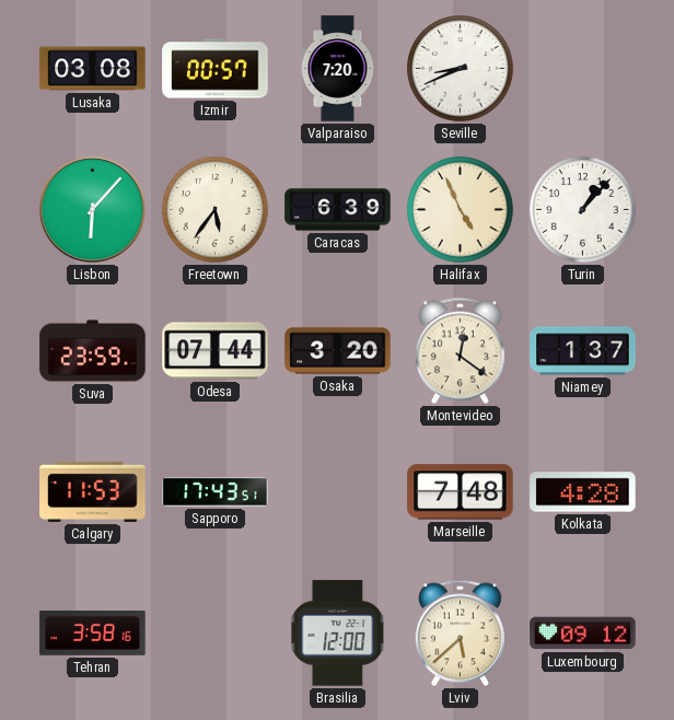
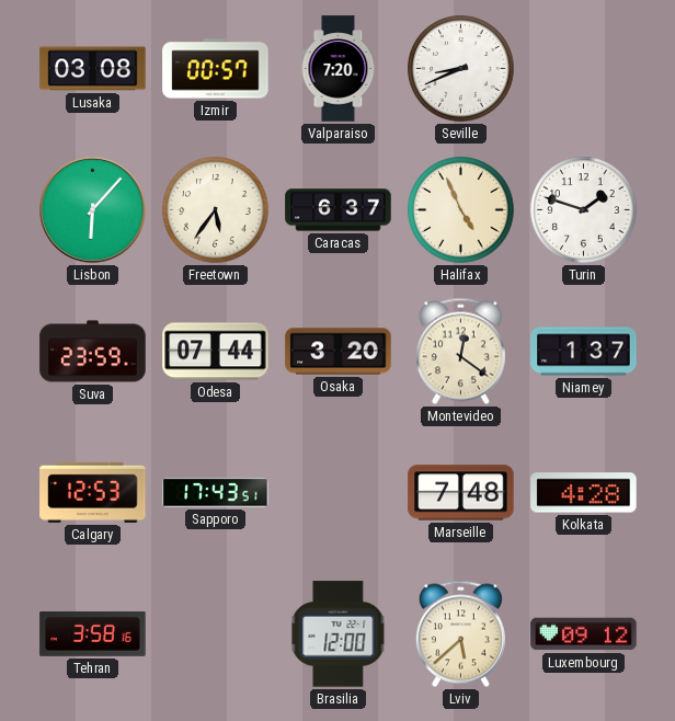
Caracas: 6:39 -> 6:37
Turin: 1:07 -> 1:48
Calgary: 11:53 -> 12:53
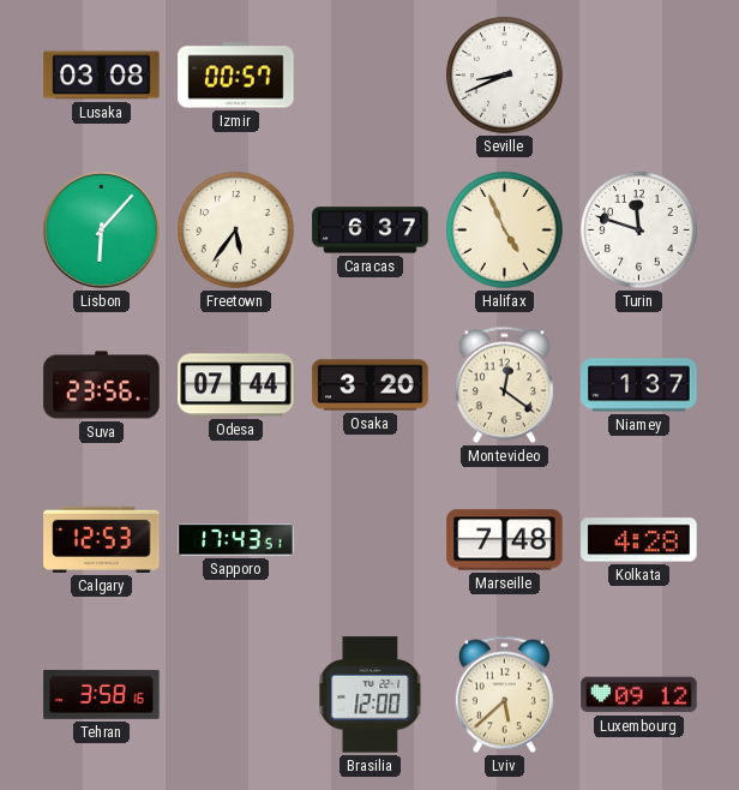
Valparaiso: 7:20 -> none
Turin: 1:48 -> 11:48
Suva: 23:59 -> 23:56
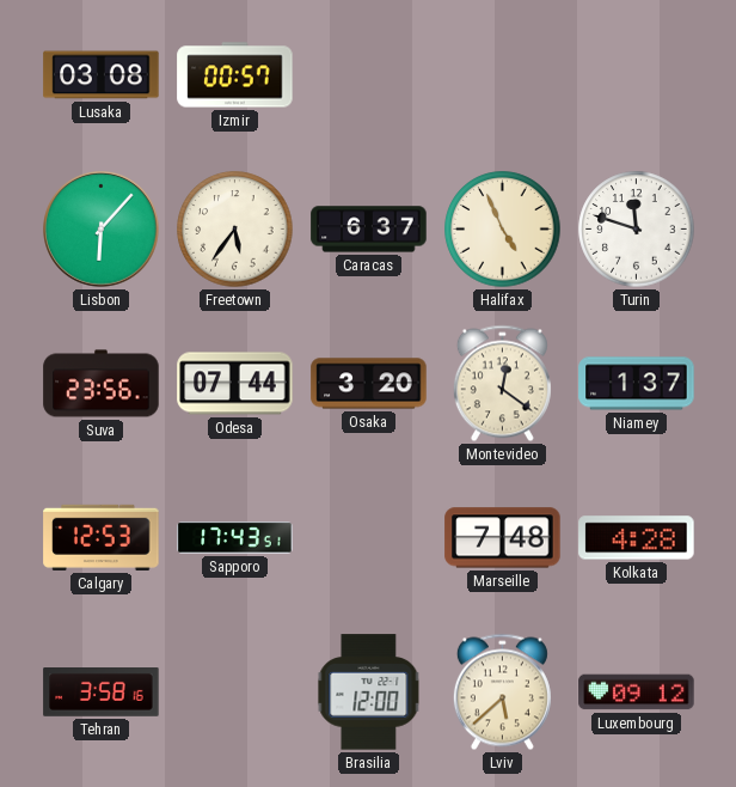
Seville: 8:41 -> none
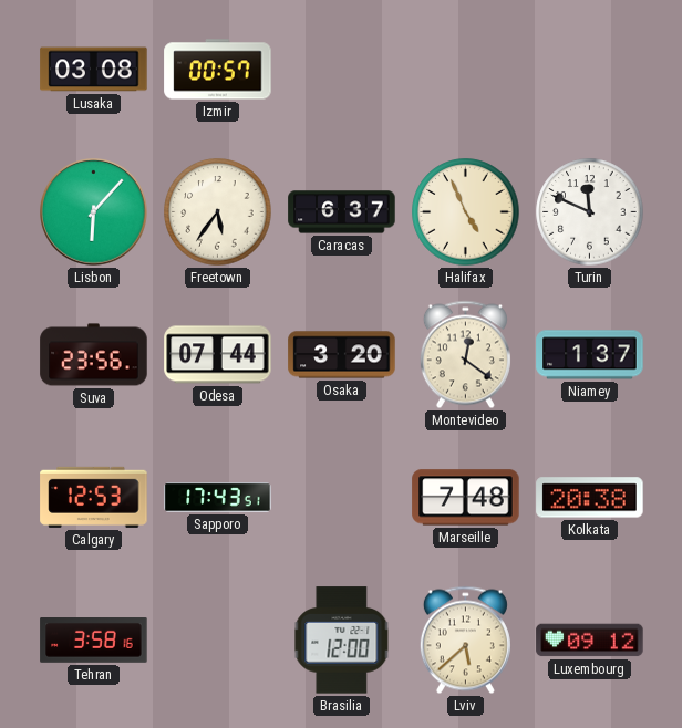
Turin: 11:48 -> 11:49
Kolkata: 4:28 -> 20:38
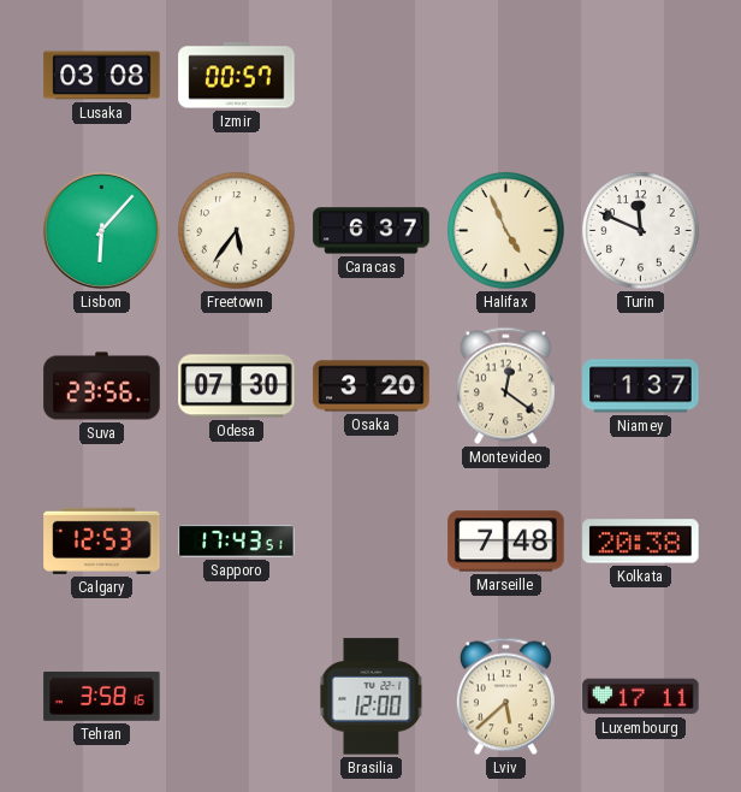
Odesa: 07:44 -> 07:30
Luxembourg: 09:12 -> 17:11
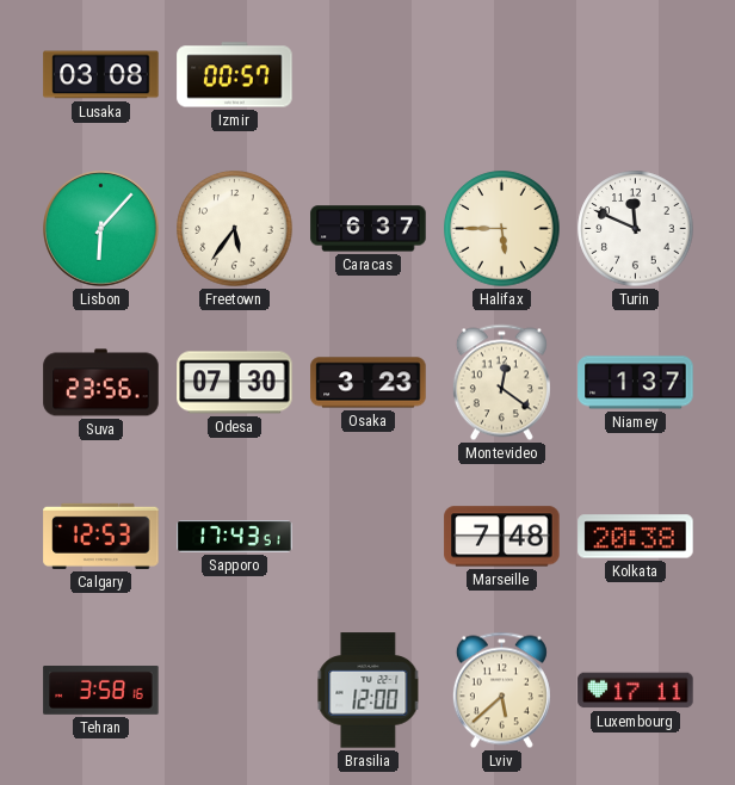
Halifax: 4:56 -> 5:45
Osaka: 3:20 -> 3:23
